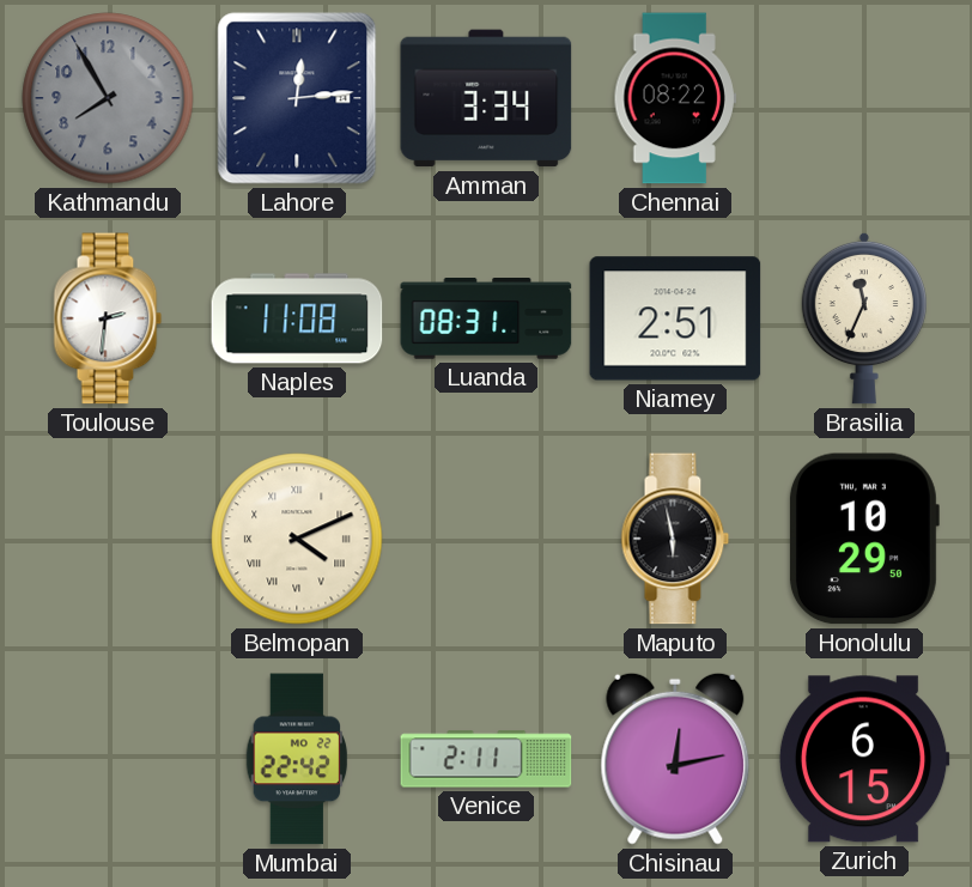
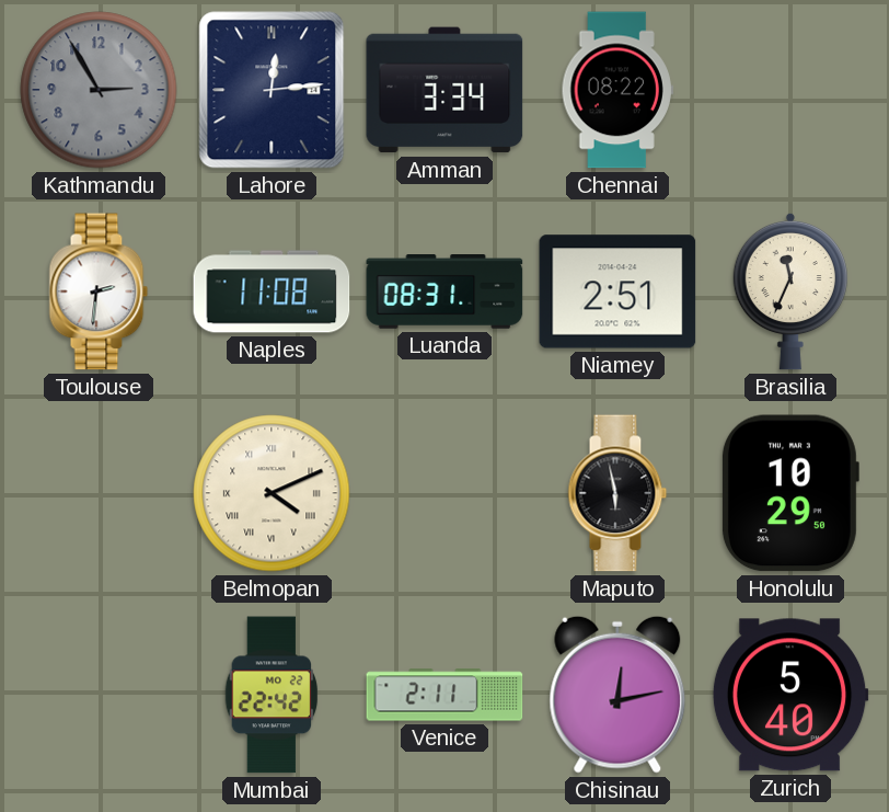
Kathmandu: 7:55 -> 2:55
Zurich: 6:15 -> 5:40
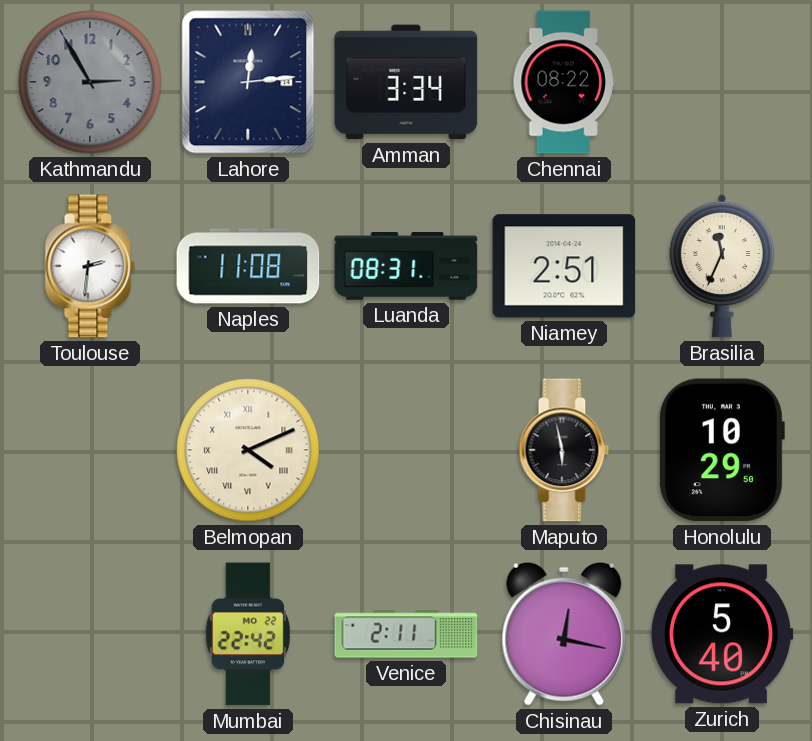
Chisinau: 12:13 -> 12:17
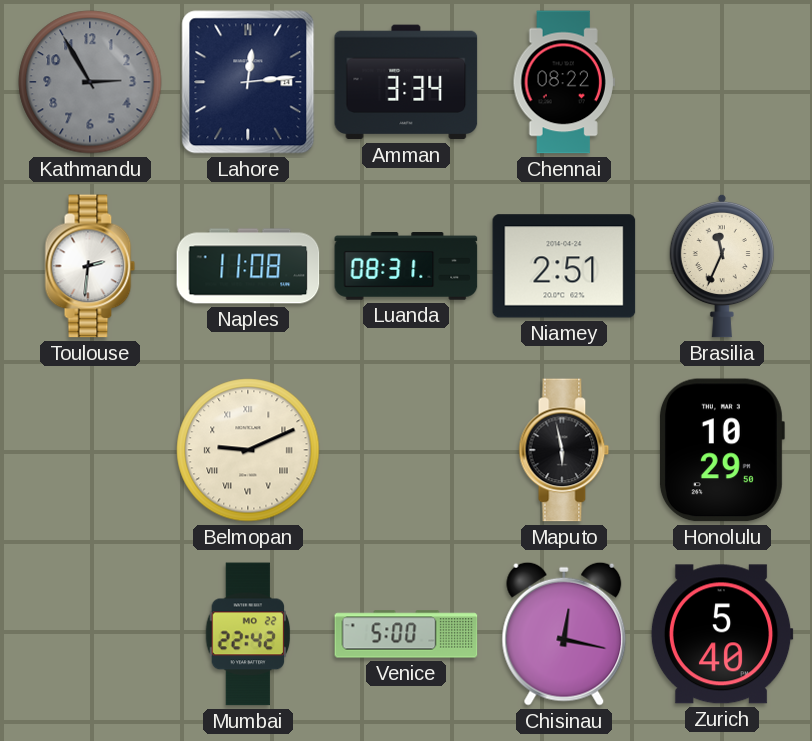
Belmopan: 4:11 -> 9:11
Venice: 2:11 -> 5:00
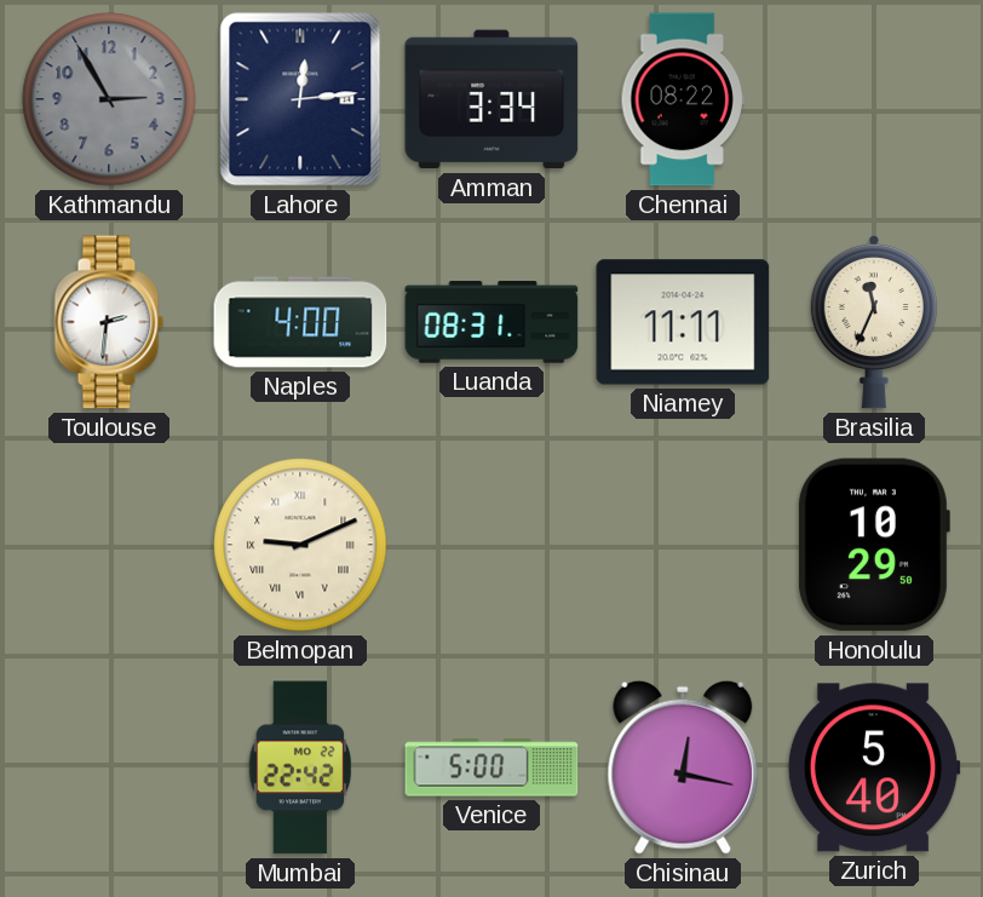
Naples: 11:08 -> 4:00
Niamey: 2:51 -> 11:11
Maputo: 5:58 -> none
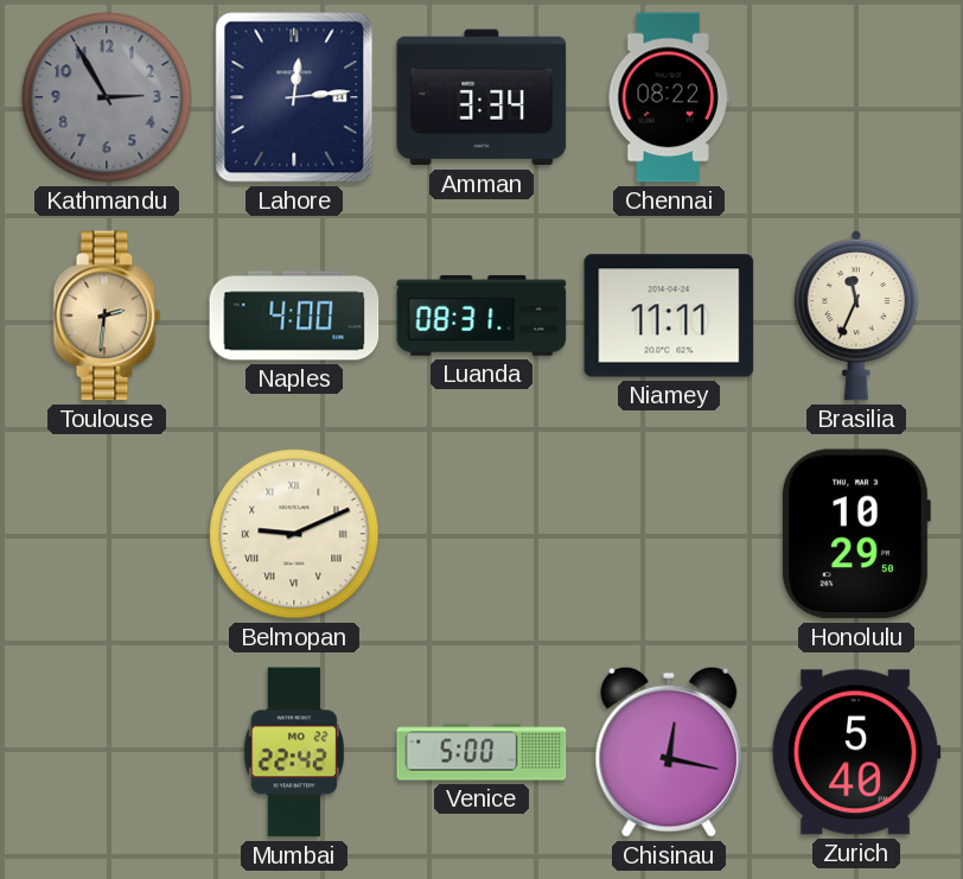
Toulouse dial: white -> champagne
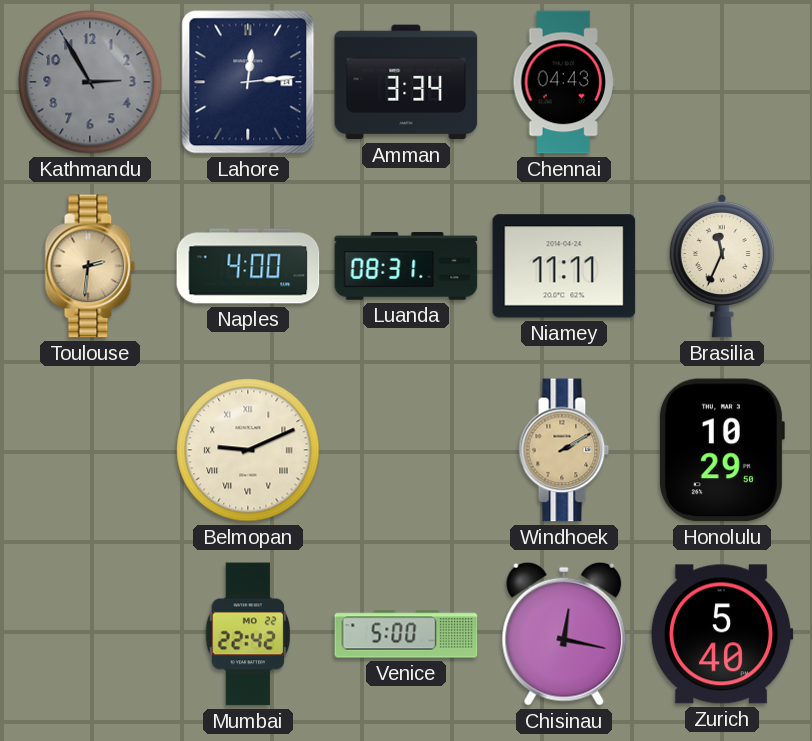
Chennai: 08:22 -> 04:43
Windhoek: none -> 2:10
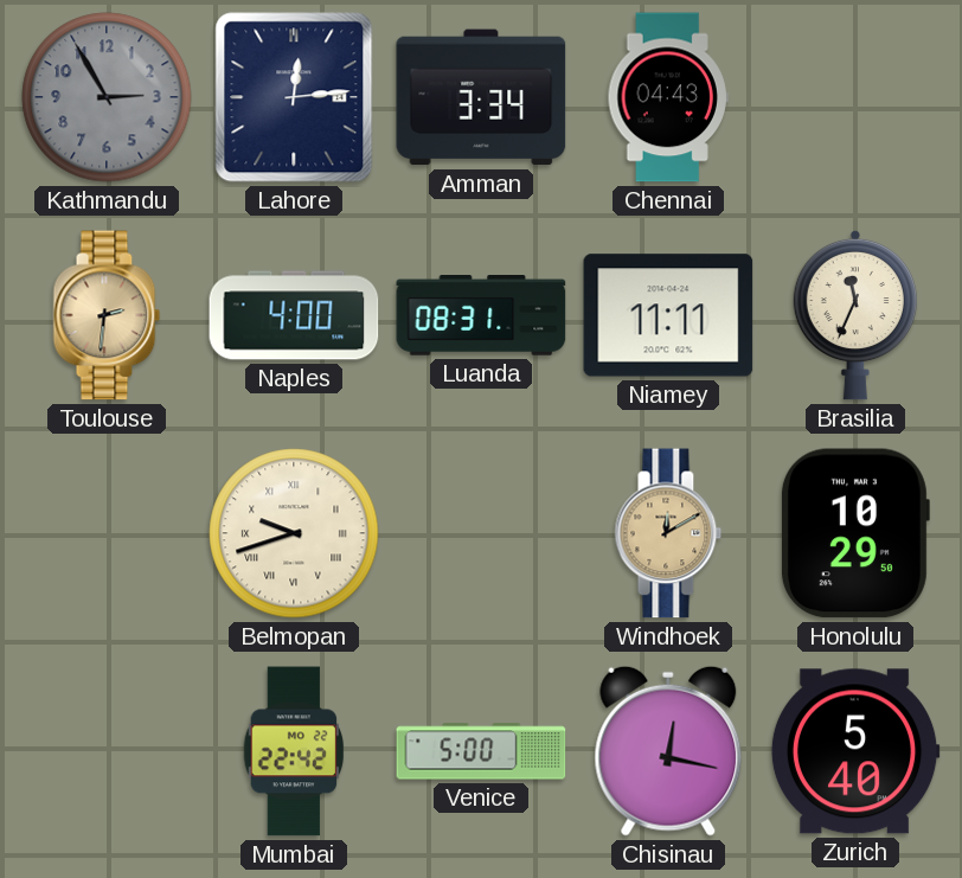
Belmopan: 9:11 -> 9:42
Windhoek: 2:10 -> 12:10
